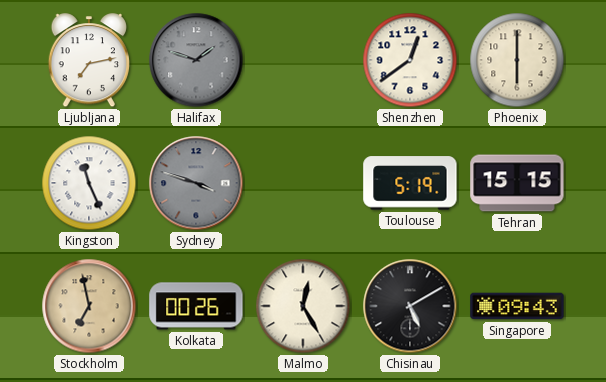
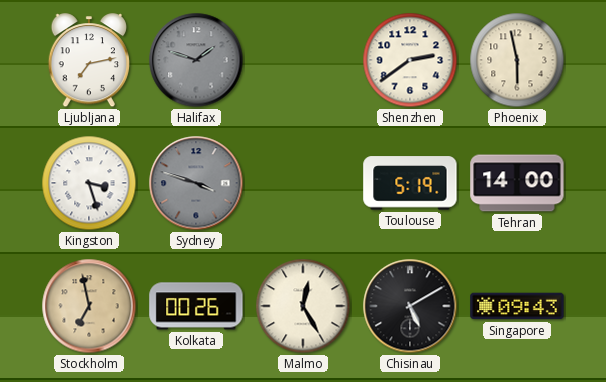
Shenzhen: 12:39 -> 2:39
Phoenix: 6:00 -> 5:58
Kingston: 11:26 -> 3:27
Tehran: 15:15 -> 14:00
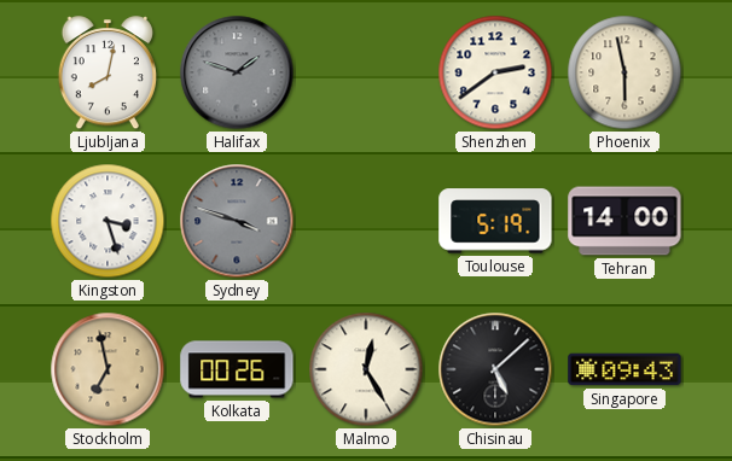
Ljubljana: 7:13 -> 8:02
Chisinau: 5:10 -> 5:08
